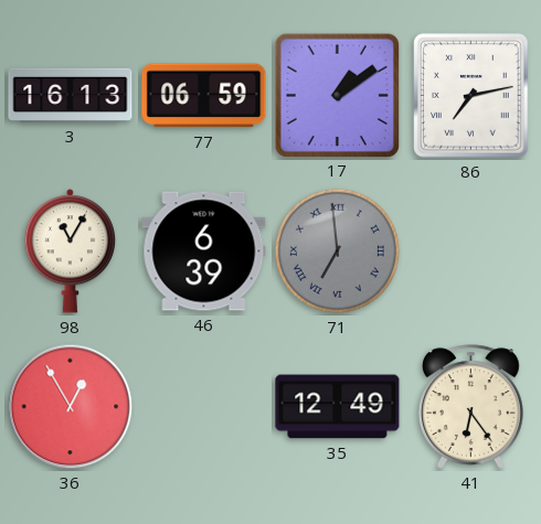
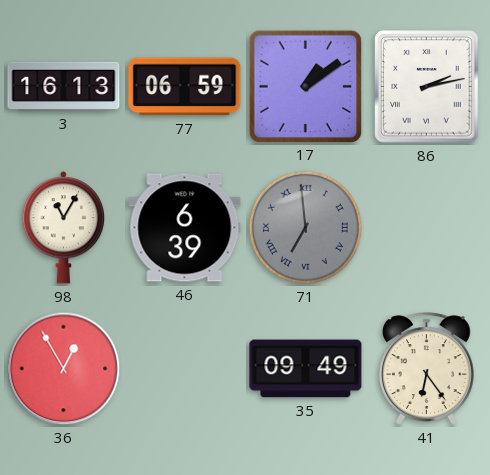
86: 7:13 -> 2:13
35: 12:49 -> 09:49
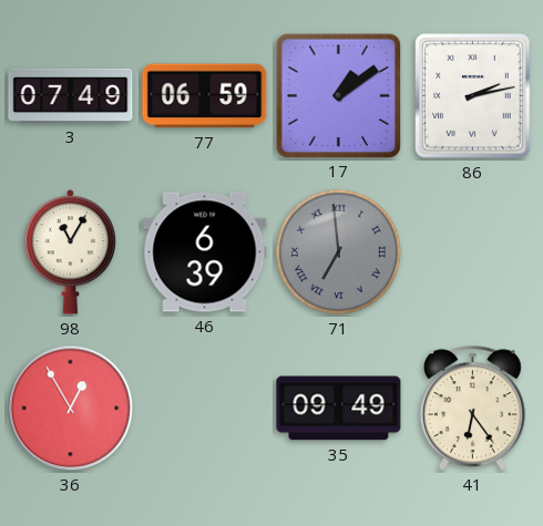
3: 16:13 -> 07:49
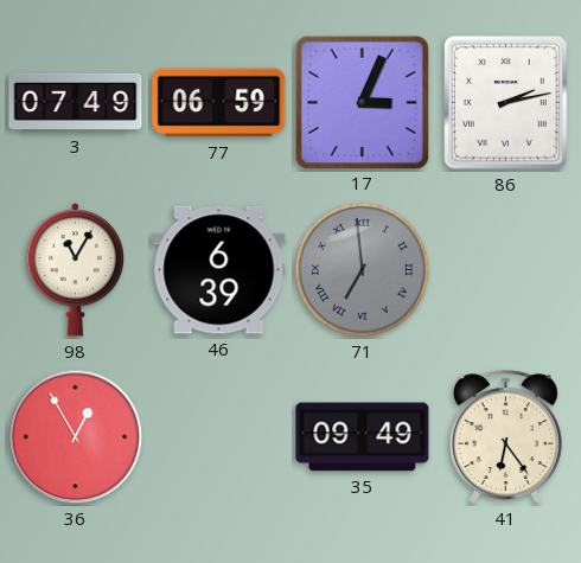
17: 1:09 -> 3:04
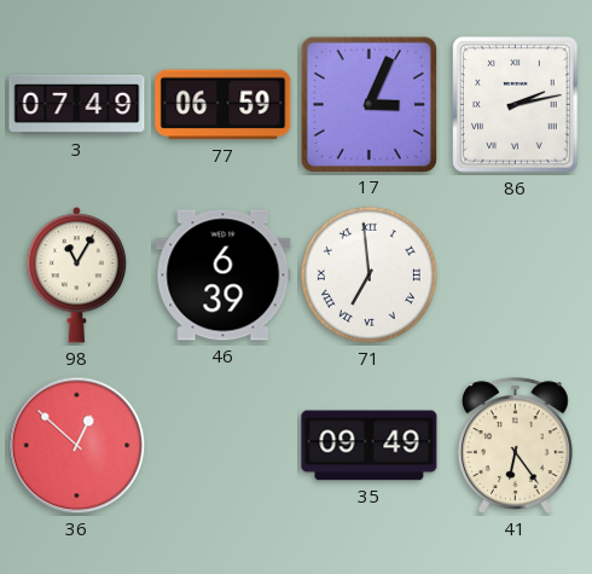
71 dial: grey -> white
36: 12:55 -> 12:52
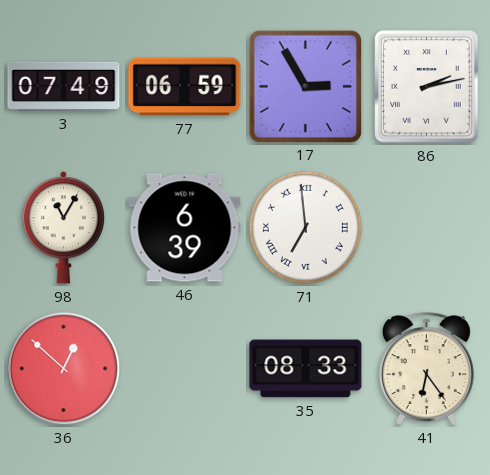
17: 3:04 -> 2:55
35: 09:49 -> 08:33
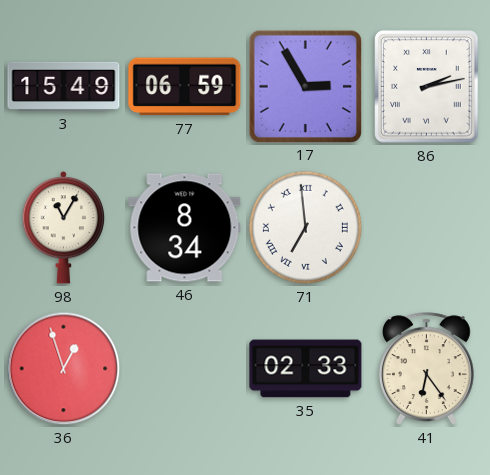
3: 07:49 -> 15:49
46: 6:39 -> 8:34
36: 12:52 -> 12:57
35: 08:33 -> 02:33
